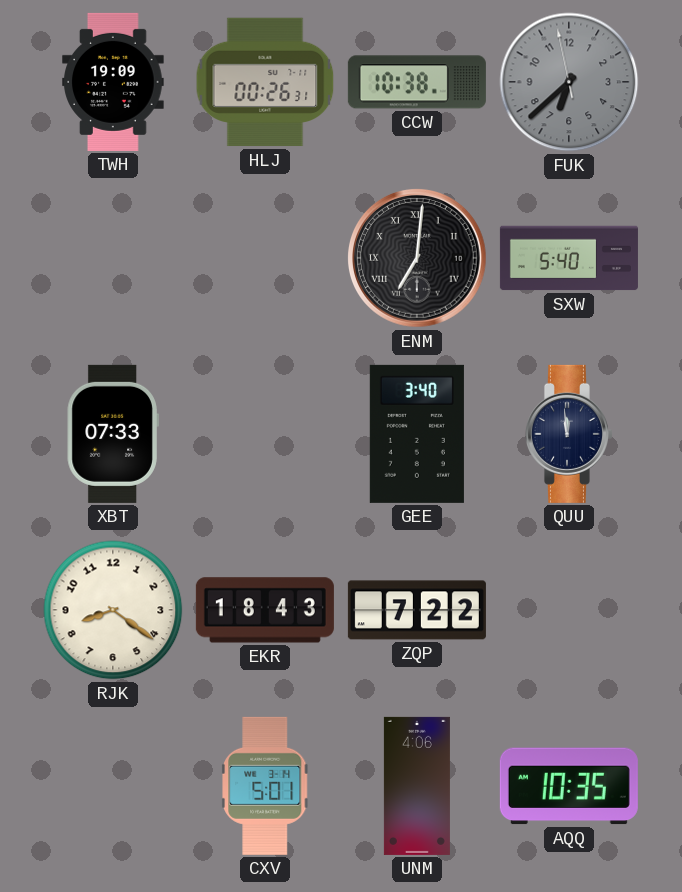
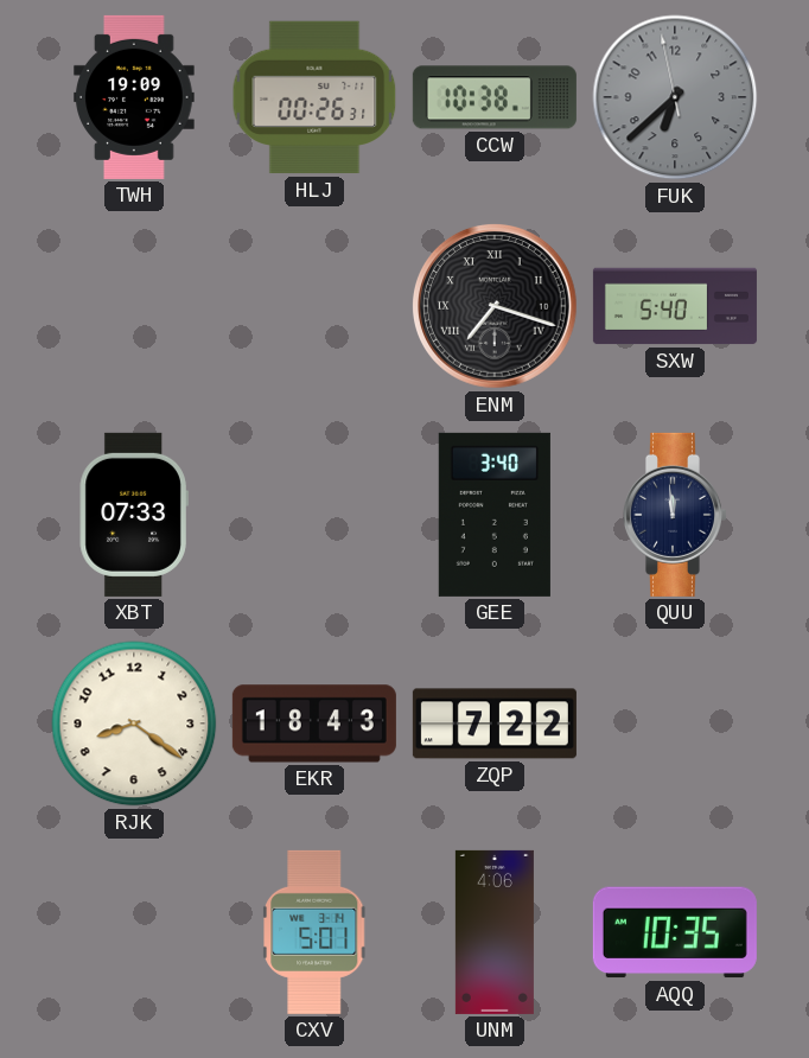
ENM: 7:01 -> 7:18
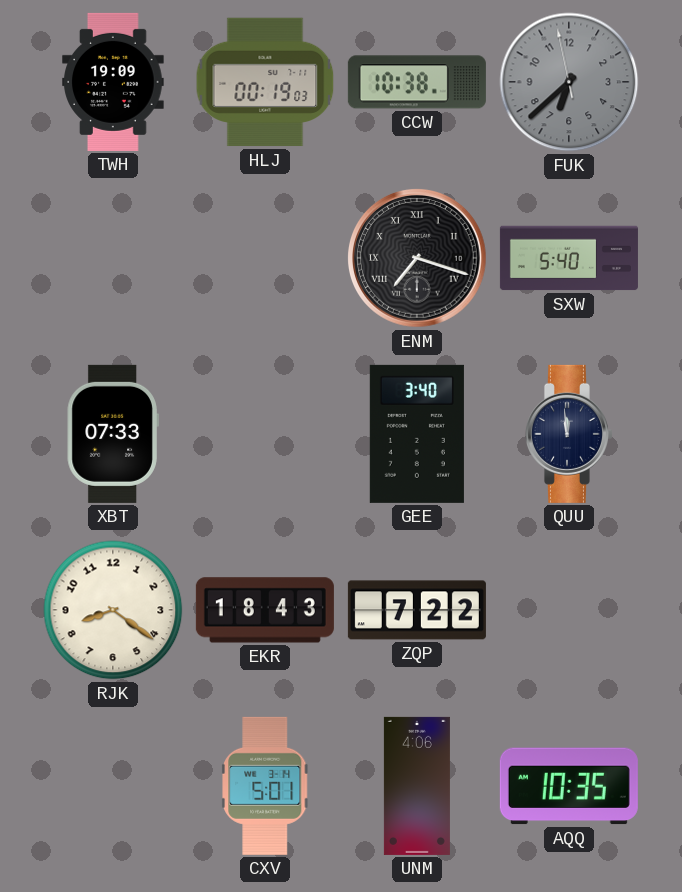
HLJ: 00:26 -> 00:19
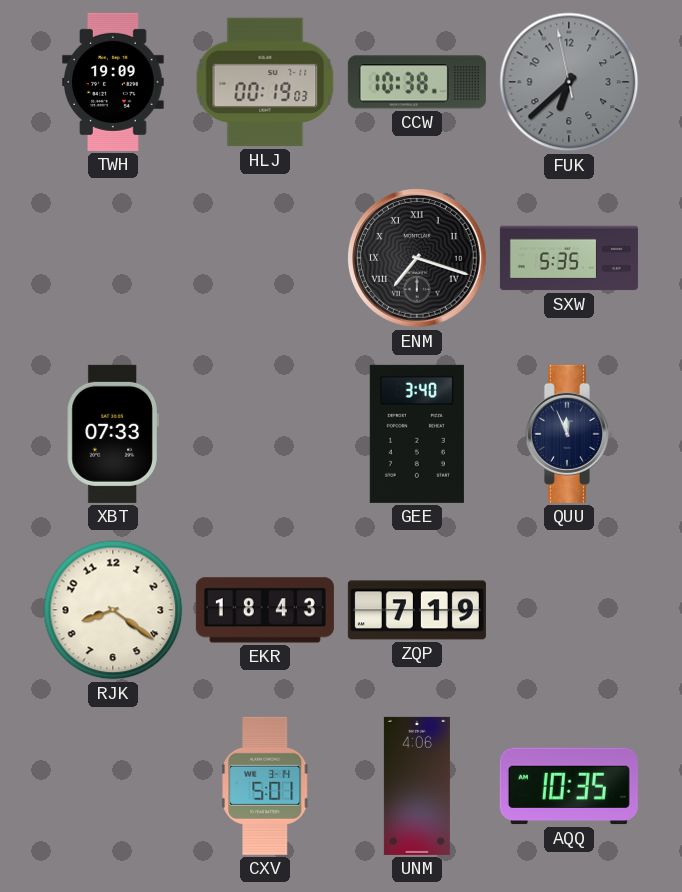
SXW: 5:40 -> 5:35
QUU: 11:59 -> 11:56
ZQP: 7:22 -> 7:19
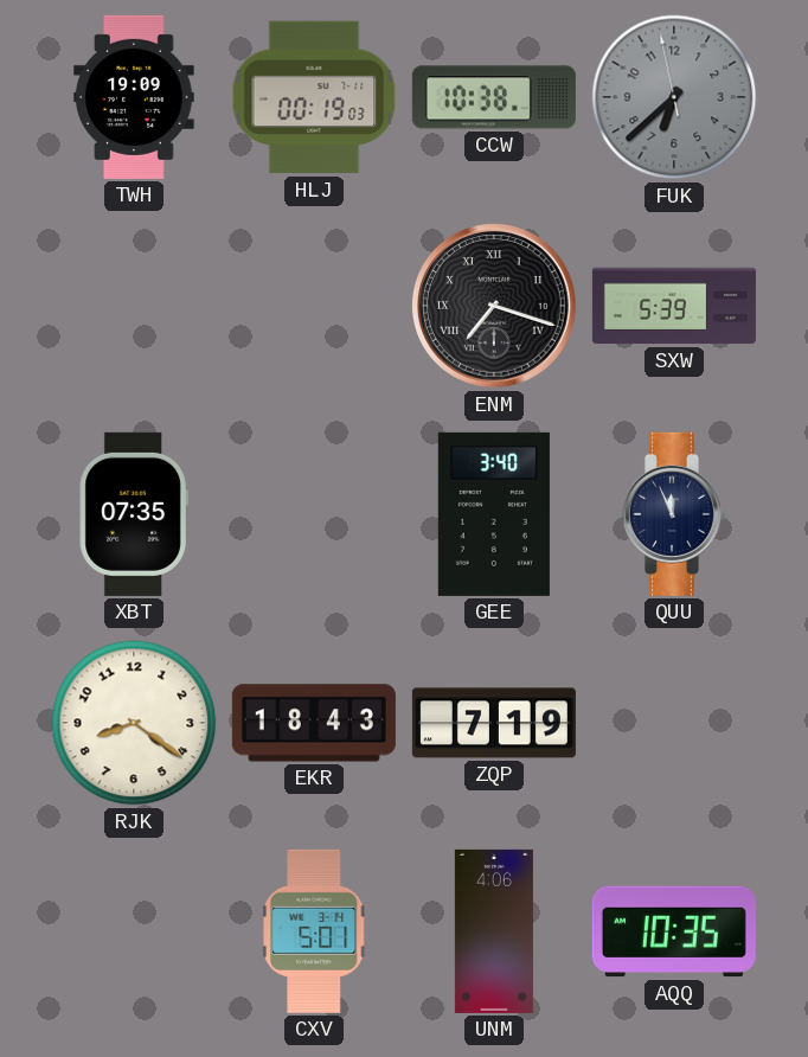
SXW: 5:35 -> 5:39
XBT: 07:33 -> 07:35
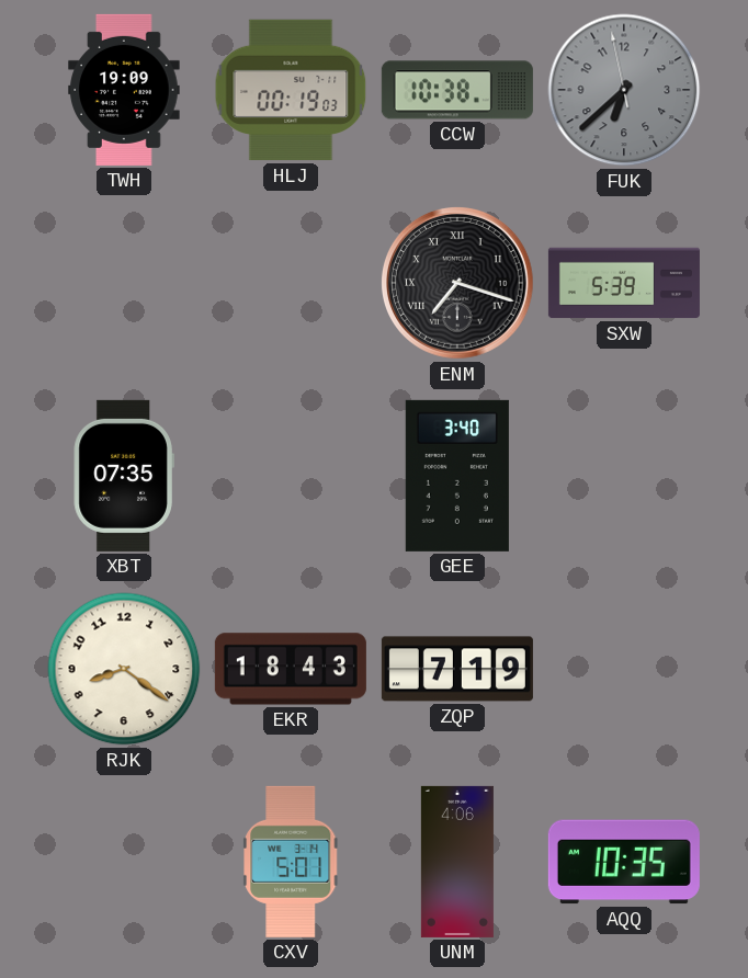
QUU: 11:56 -> none
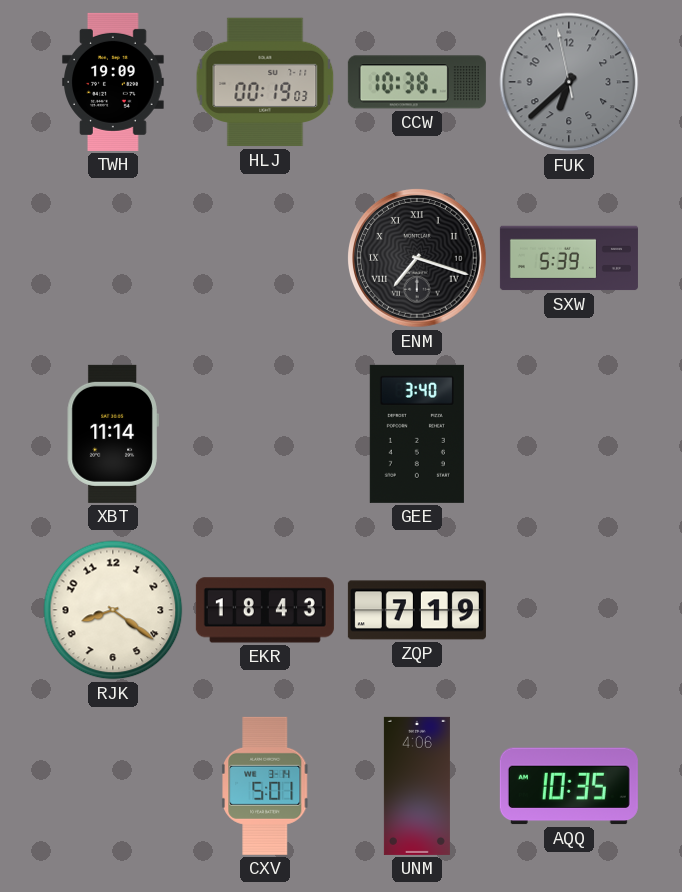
XBT: 07:35 -> 11:14
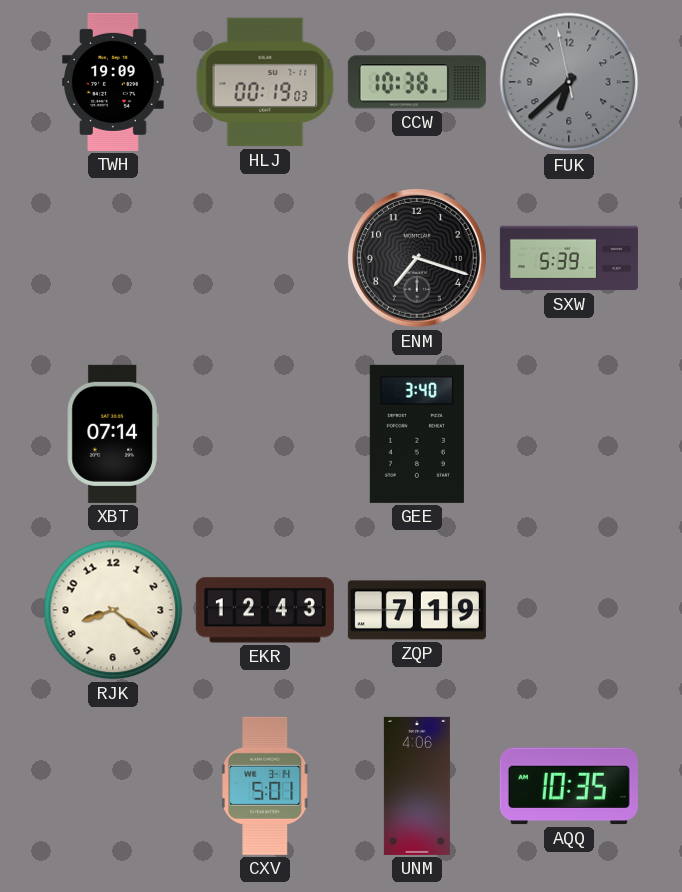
ENM numerals: Roman -> Arabic
XBT: 11:14 -> 07:14
EKR: 18:43 -> 12:43
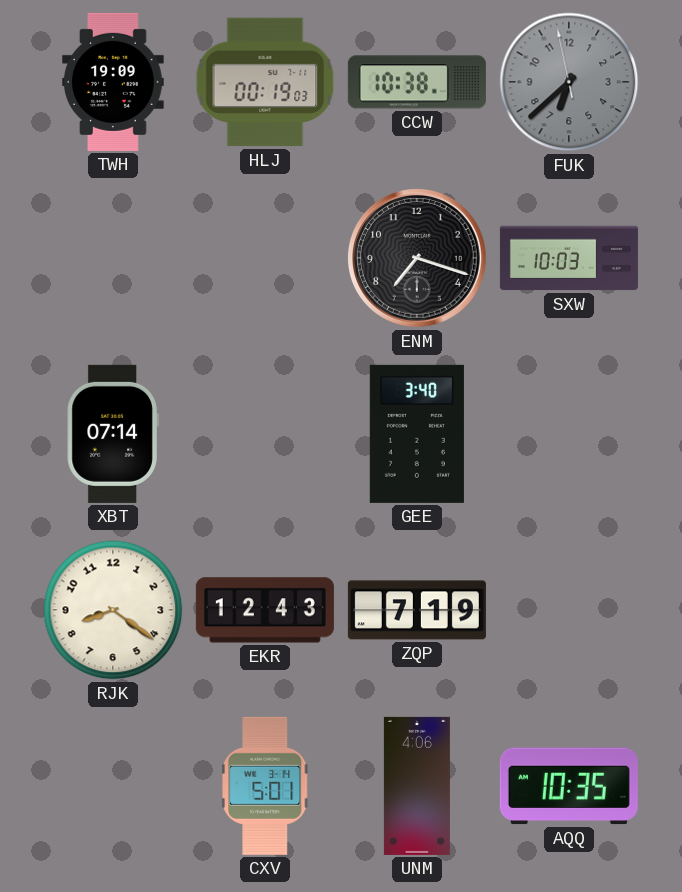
SXW: 5:39 -> 10:03
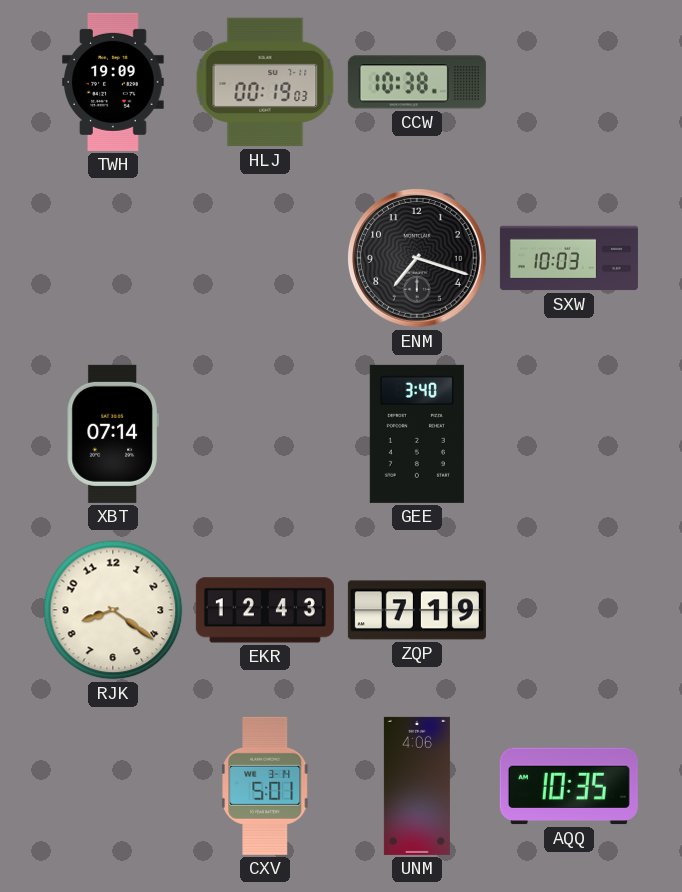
FUK: 6:37 -> none
